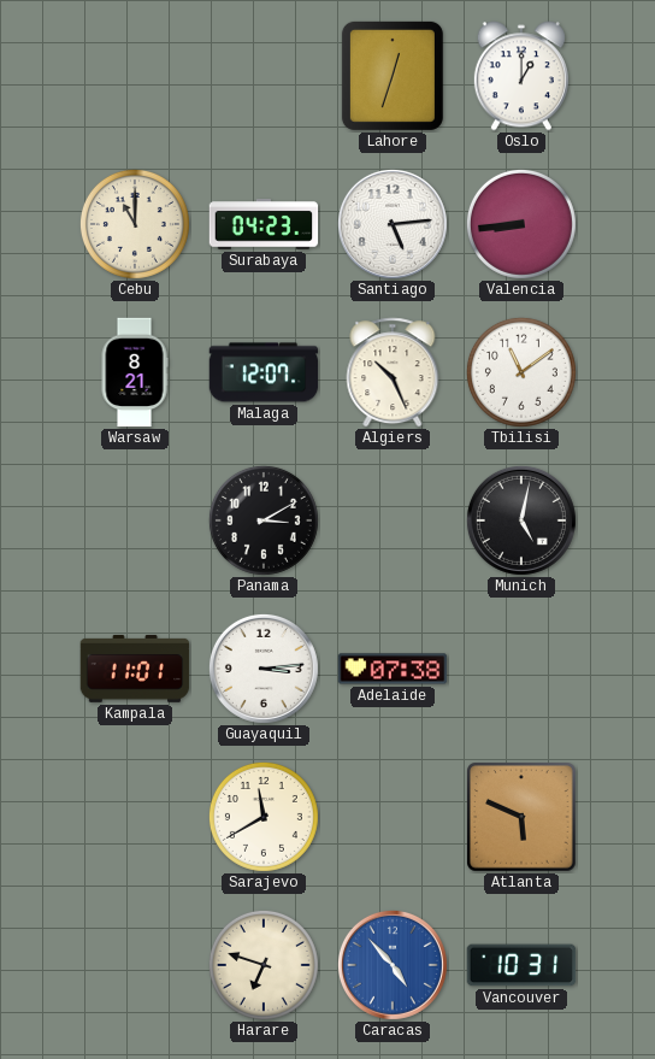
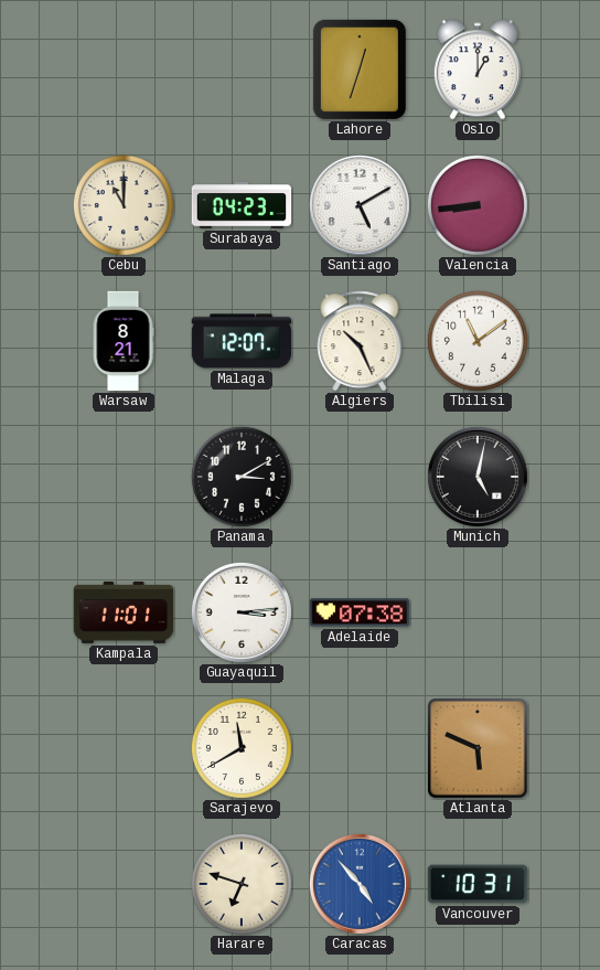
Santiago: 5:14 -> 5:10
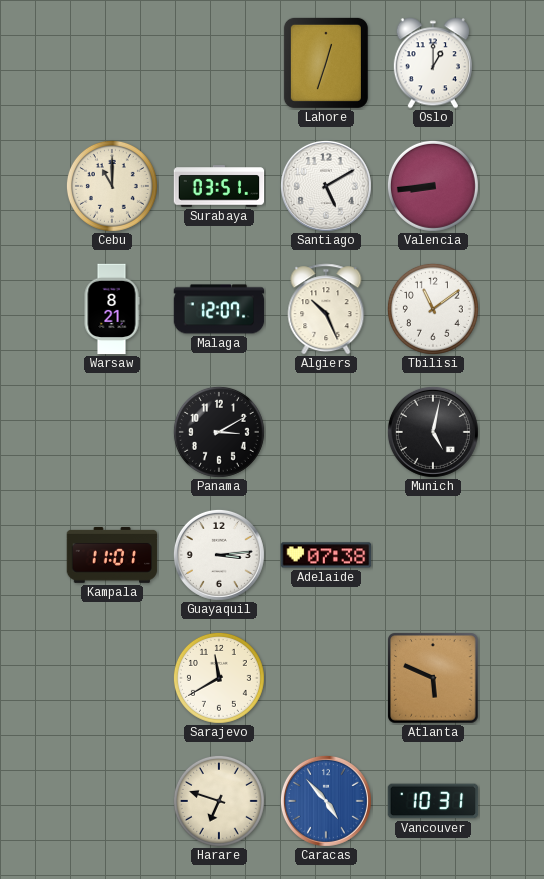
Surabaya: 04:23 -> 03:51
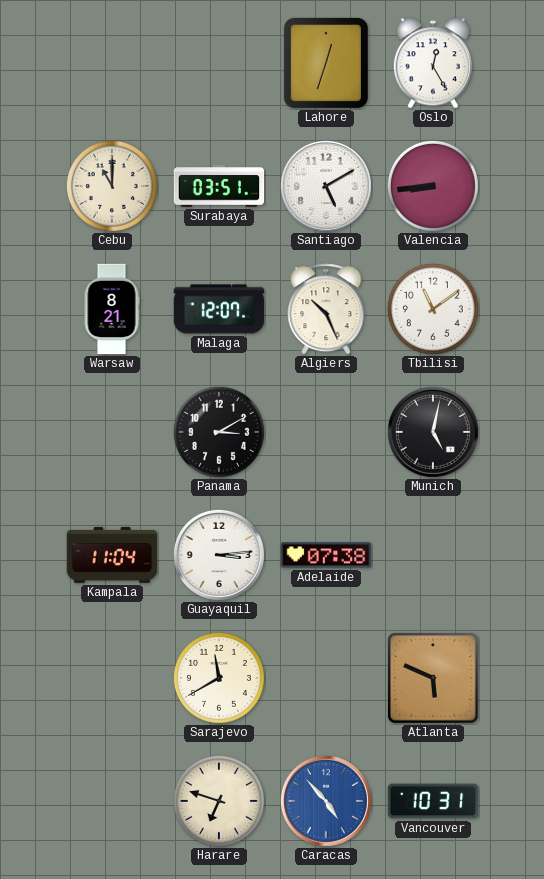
Oslo: 1:00 -> 12:25
Kampala: 11:01 -> 11:04
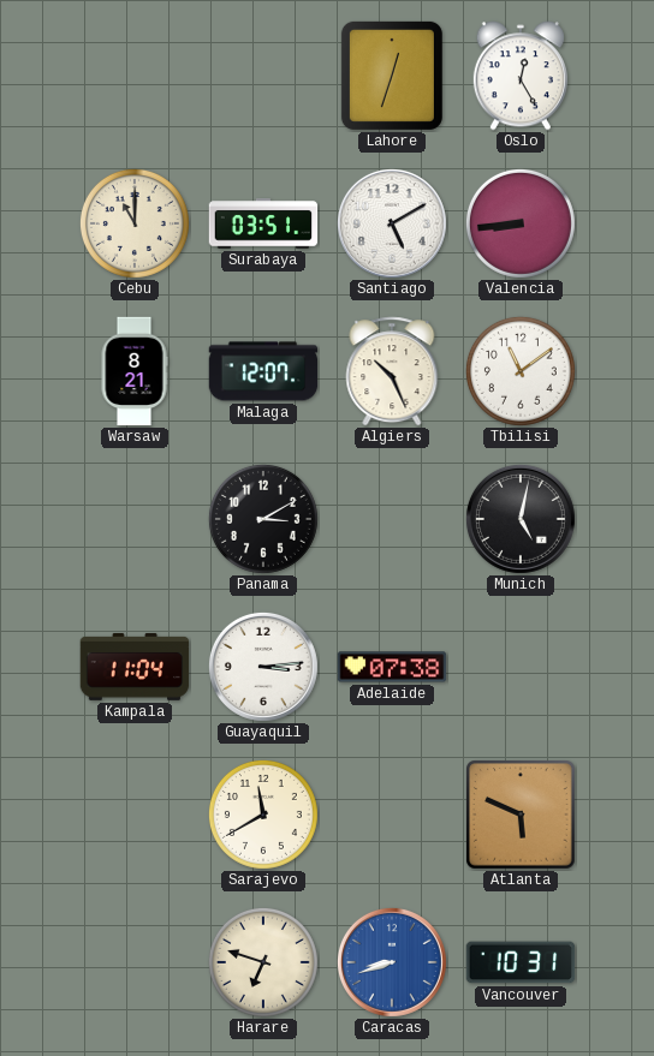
Caracas: 4:53 -> 8:42
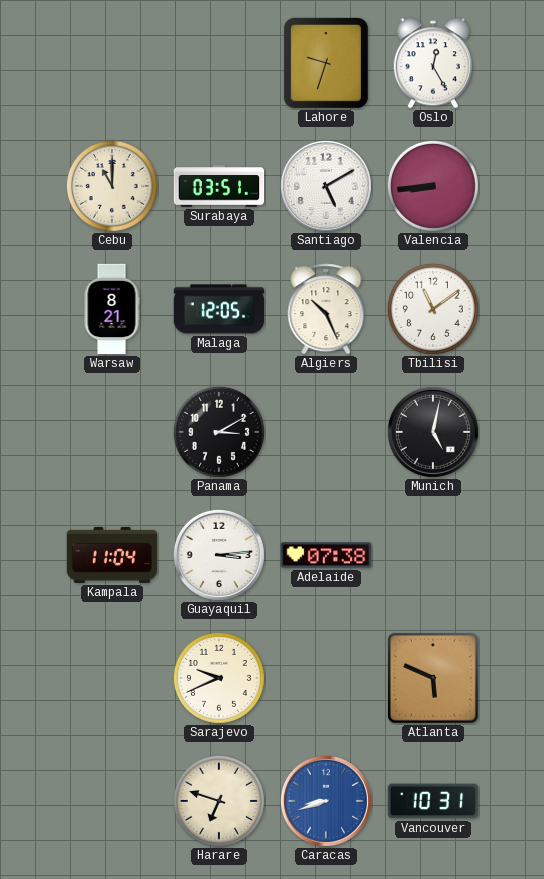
Lahore: 12:33 -> 9:33
Malaga: 12:07 -> 12:05
Sarajevo: 11:40 -> 9:41
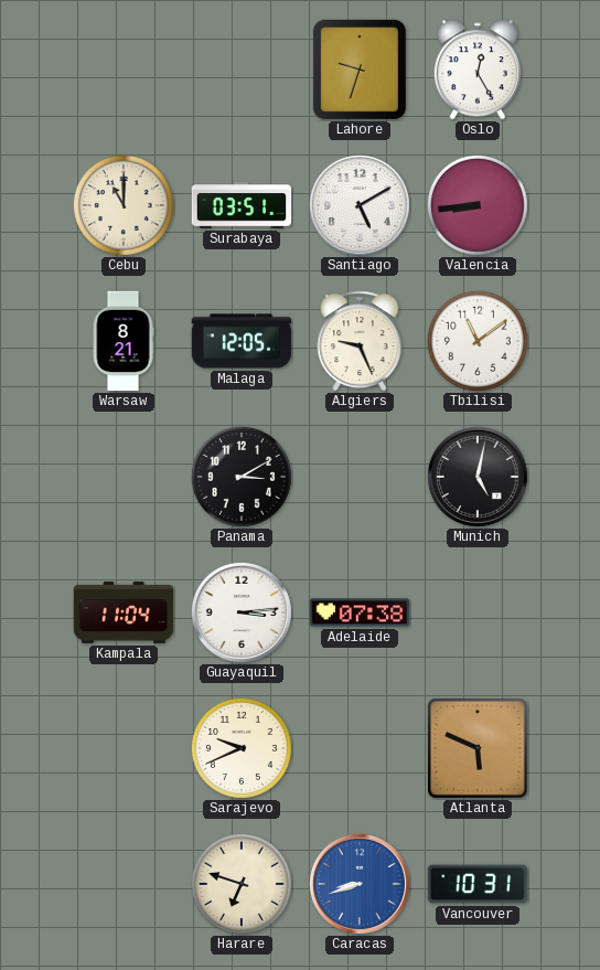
Algiers: 10:26 -> 9:26
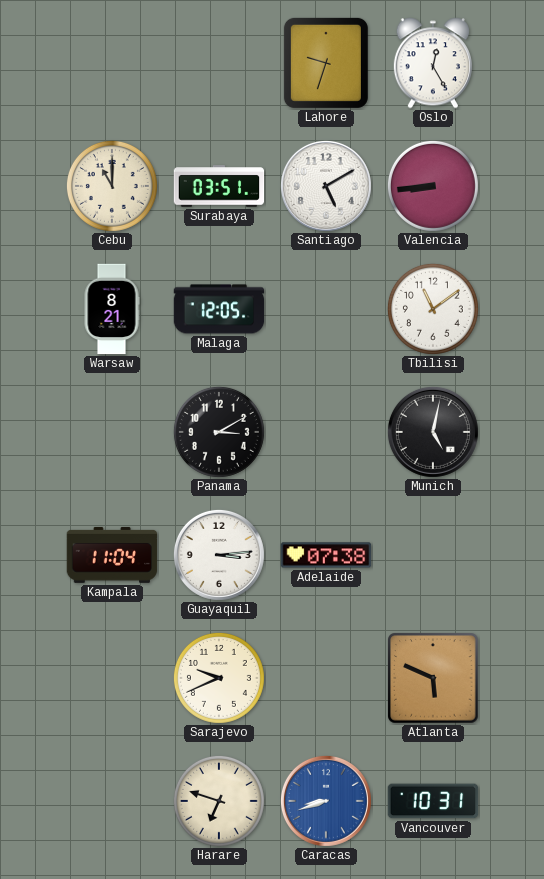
Algiers: 9:26 -> none
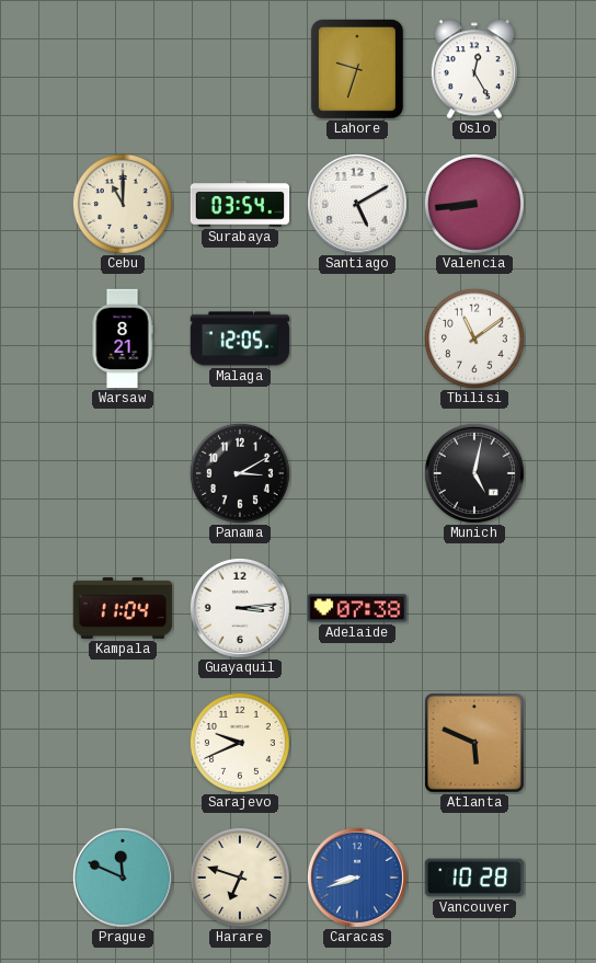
Surabaya: 03:51 -> 03:54
Prague: none -> 11:49
Vancouver: 10:31 -> 10:28
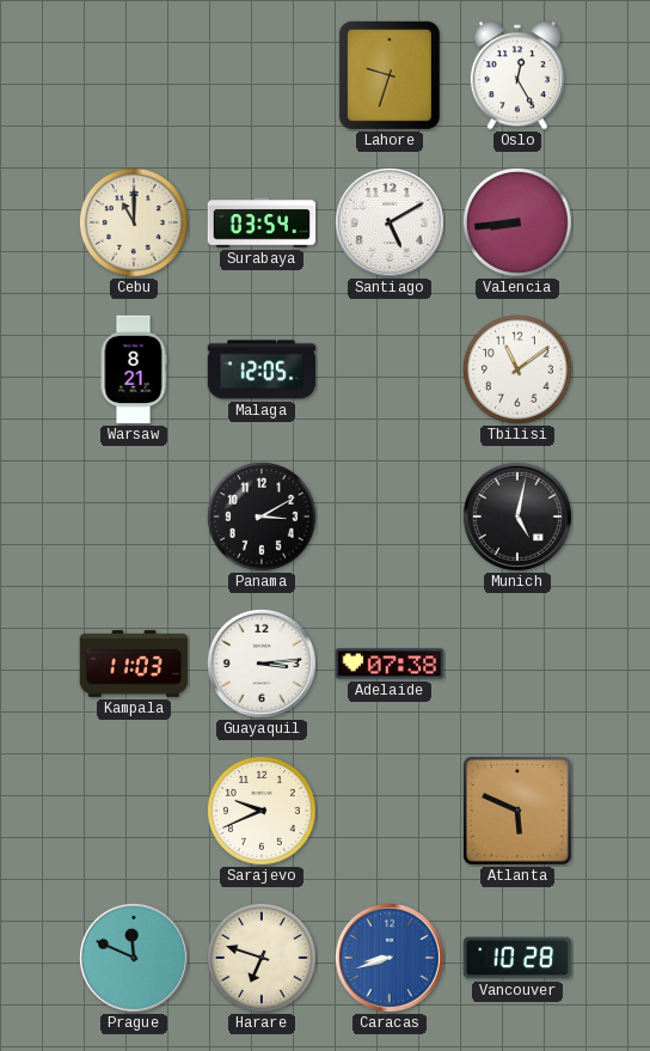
Kampala: 11:04 -> 11:03
